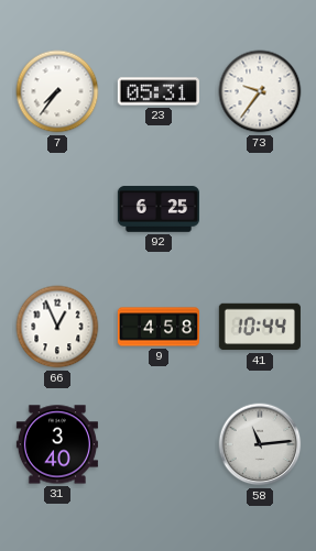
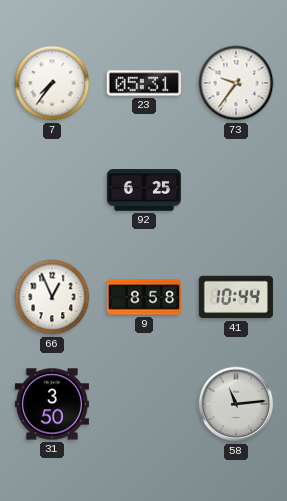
9: 4:58 -> 8:58
31: 3:40 -> 3:50
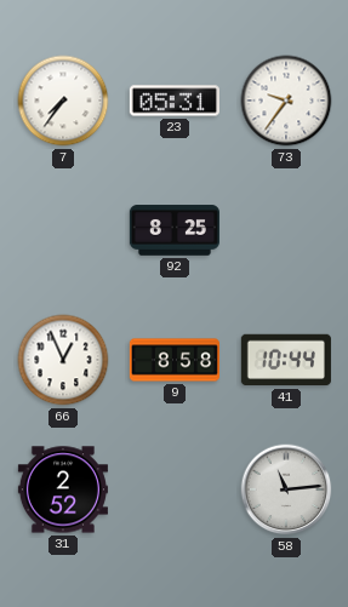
92: 6:25 -> 8:25
31: 3:50 -> 2:52
